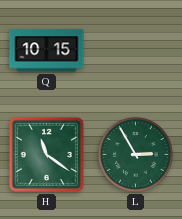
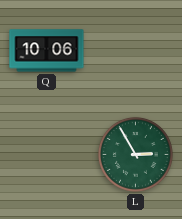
Q: 10:15 -> 10:06
H: 11:21 -> none
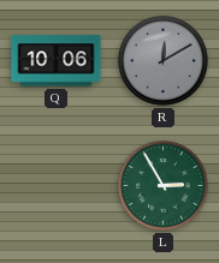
R: none -> 12:10
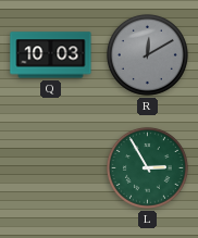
Q: 10:06 -> 10:03
